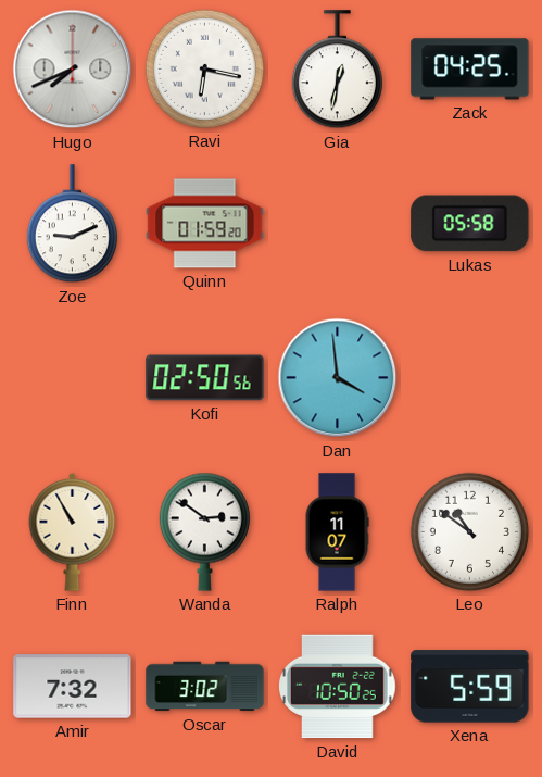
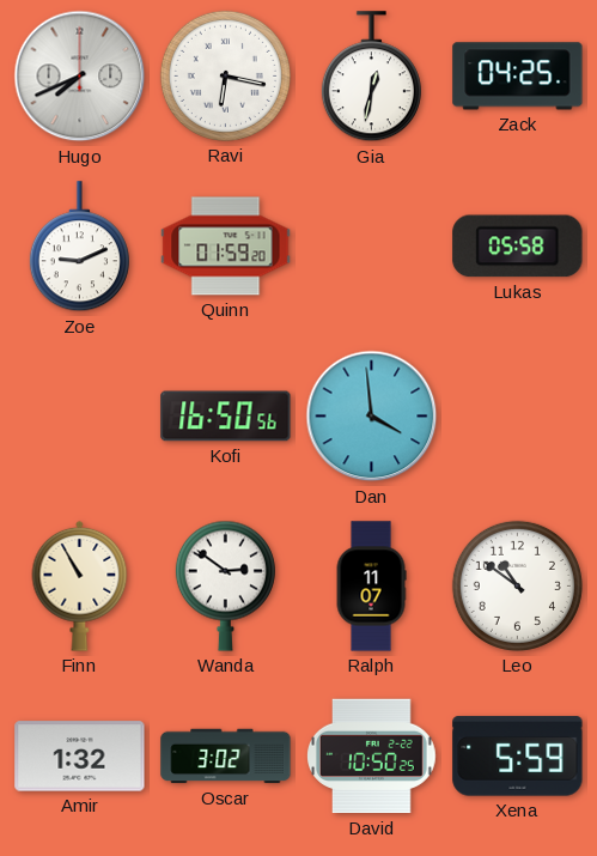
Kofi: 02:50 -> 16:50
Amir: 7:32 -> 1:32
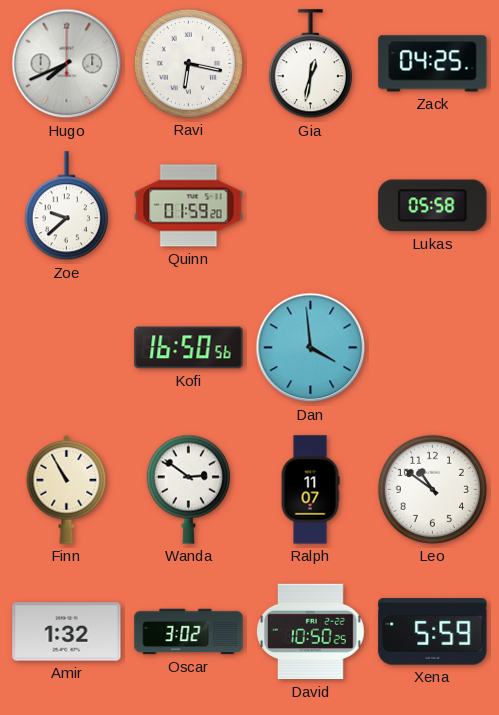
Zoe: 9:11 -> 9:38
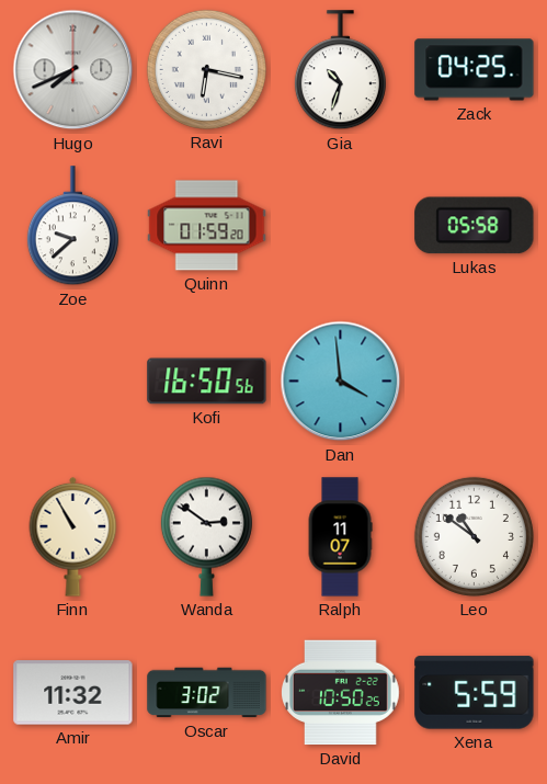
Gia: 12:32 -> 10:33
Amir: 1:32 -> 11:32
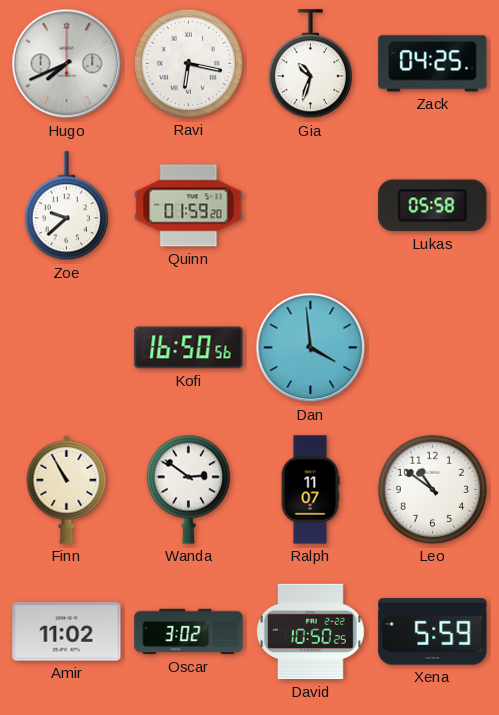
Amir: 11:32 -> 11:02
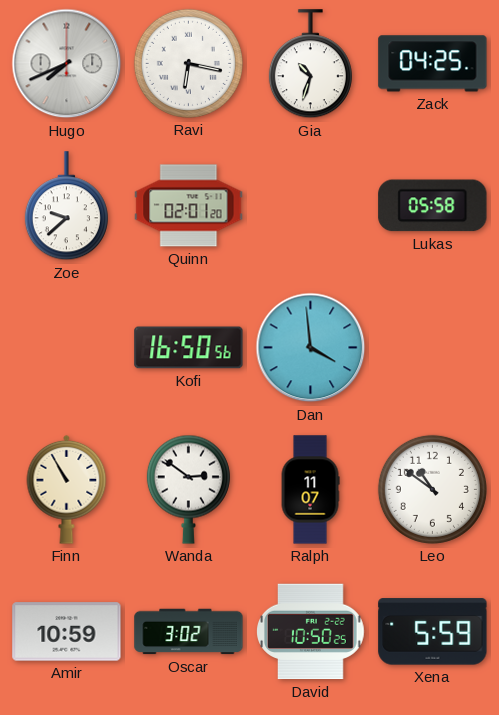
Quinn: 01:59 -> 02:01
Amir: 11:02 -> 10:59
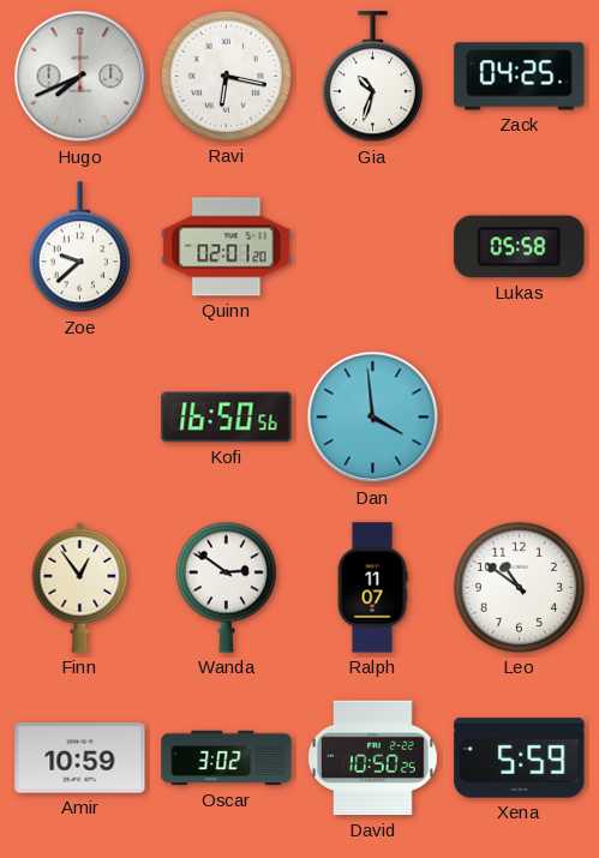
Finn: 10:55 -> 12:54
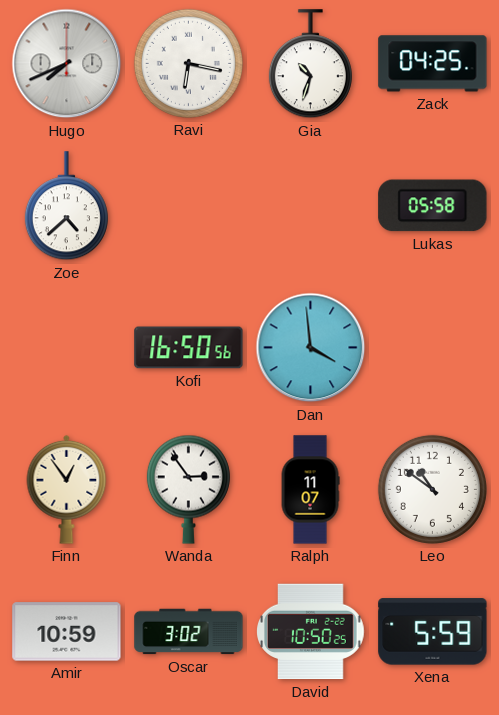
Zoe: 9:38 -> 4:38
Quinn: 02:01 -> none
Wanda: 2:51 -> 2:54
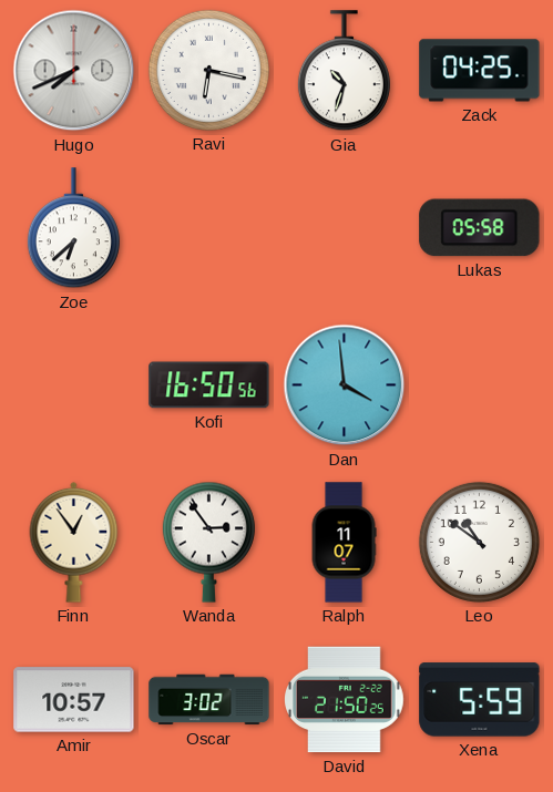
Zoe: 4:38 -> 6:38
Amir: 10:59 -> 10:57
David: 10:50 -> 21:50
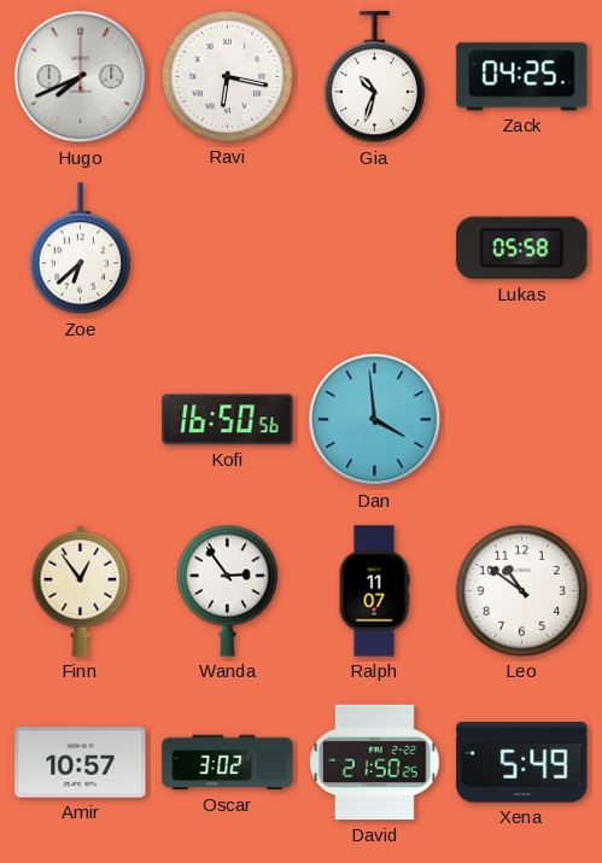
Xena: 5:59 -> 5:49
